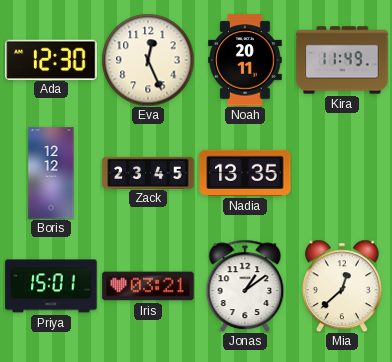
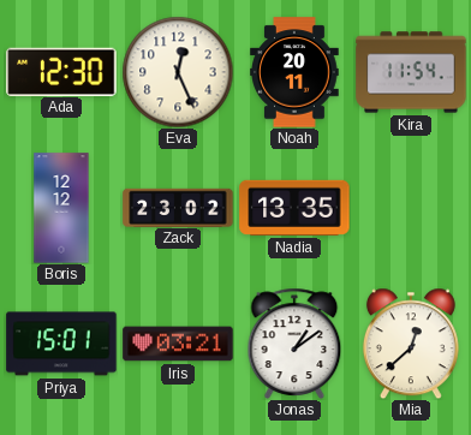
Kira: 11:49 -> 11:54
Zack: 23:45 -> 23:02
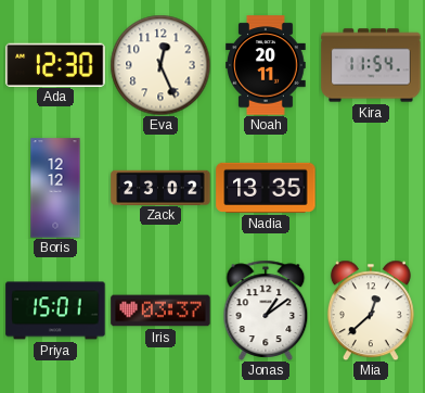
Iris: 03:21 -> 03:37
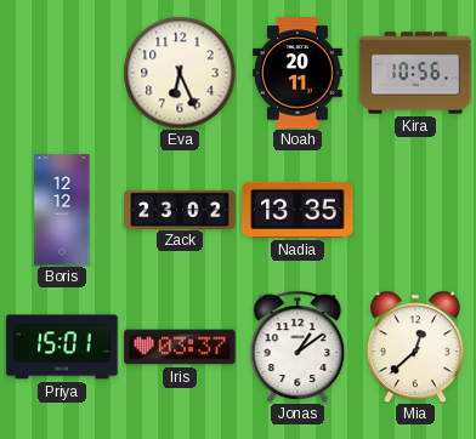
Ada: 12:30 -> none
Eva: 12:26 -> 6:26
Kira: 11:54 -> 10:56
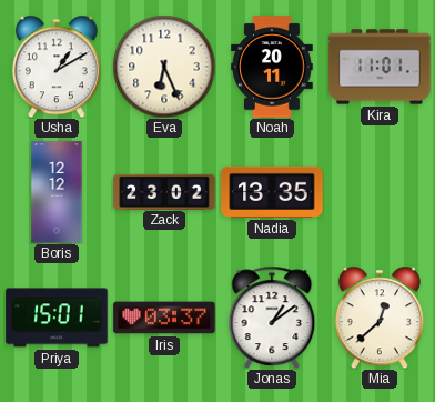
Usha: none -> 1:10
Kira: 10:56 -> 11:01
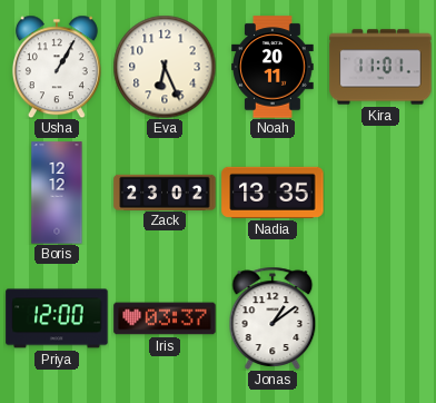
Usha: 1:10 -> 1:05
Priya: 15:01 -> 12:00
Mia: 12:38 -> none
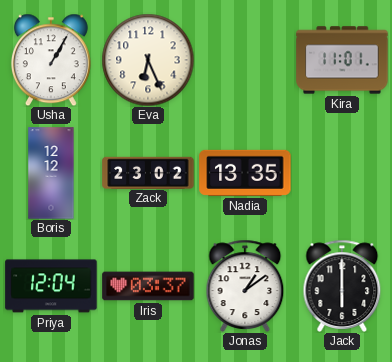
Noah: 20:11 -> none
Priya: 12:00 -> 12:04
Jack: none -> 6:00
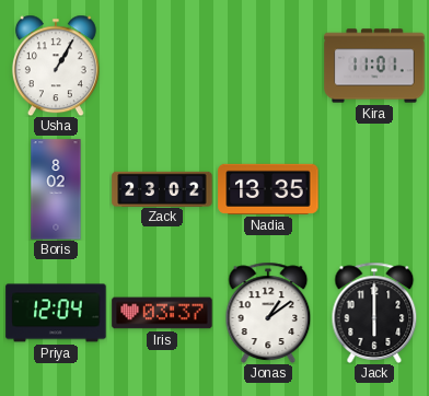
Eva: 6:26 -> none
Boris: 12:12 -> 8:02
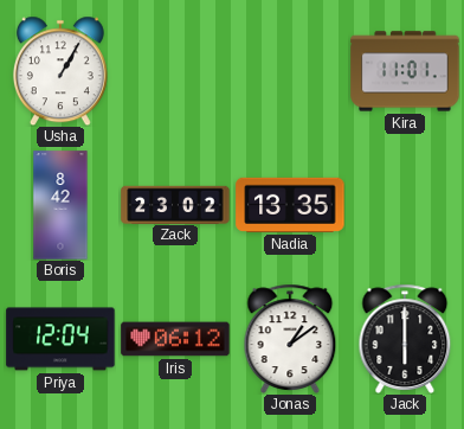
Boris: 8:02 -> 8:42
Iris: 03:37 -> 06:12
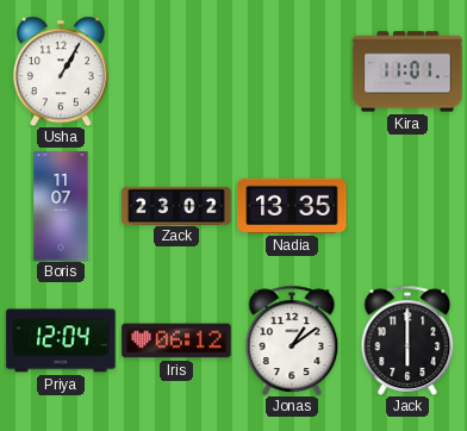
Boris: 8:42 -> 11:07
